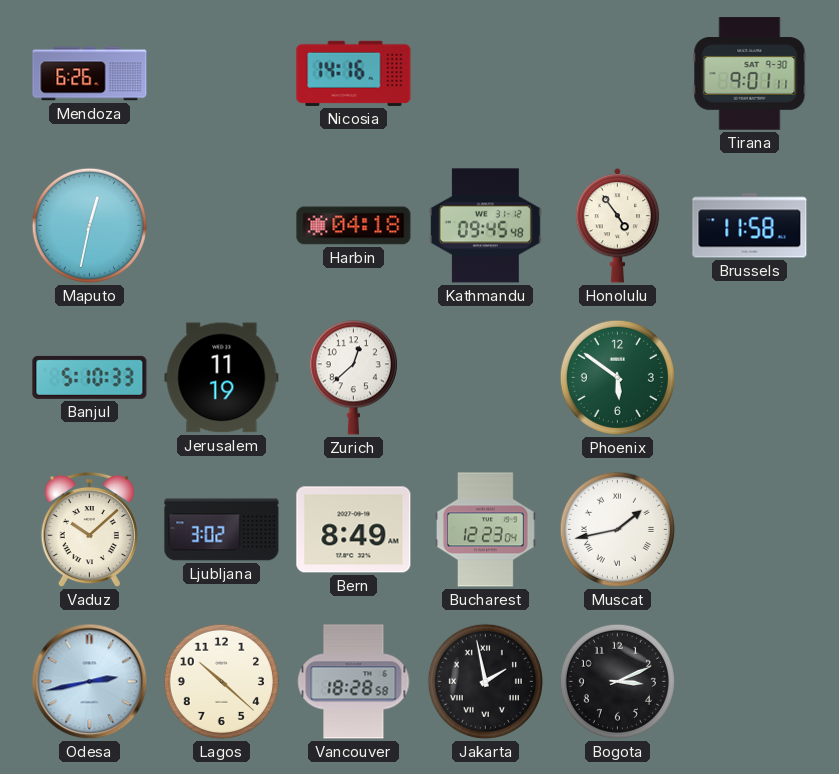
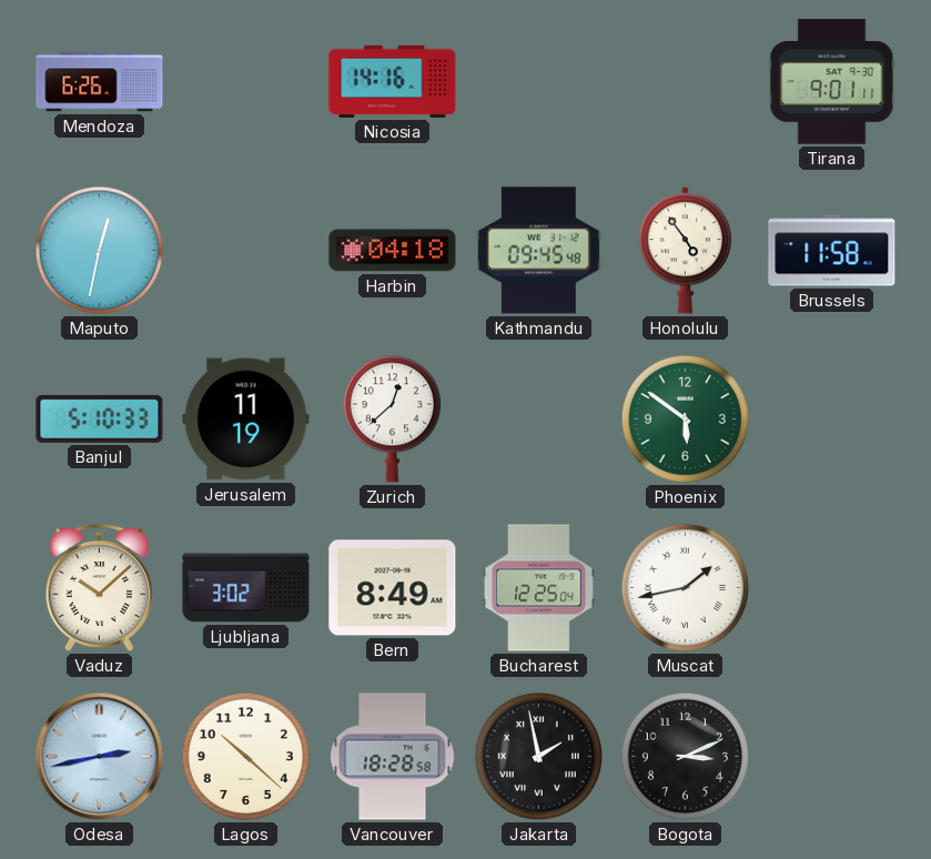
Bucharest: 12:23 -> 12:25
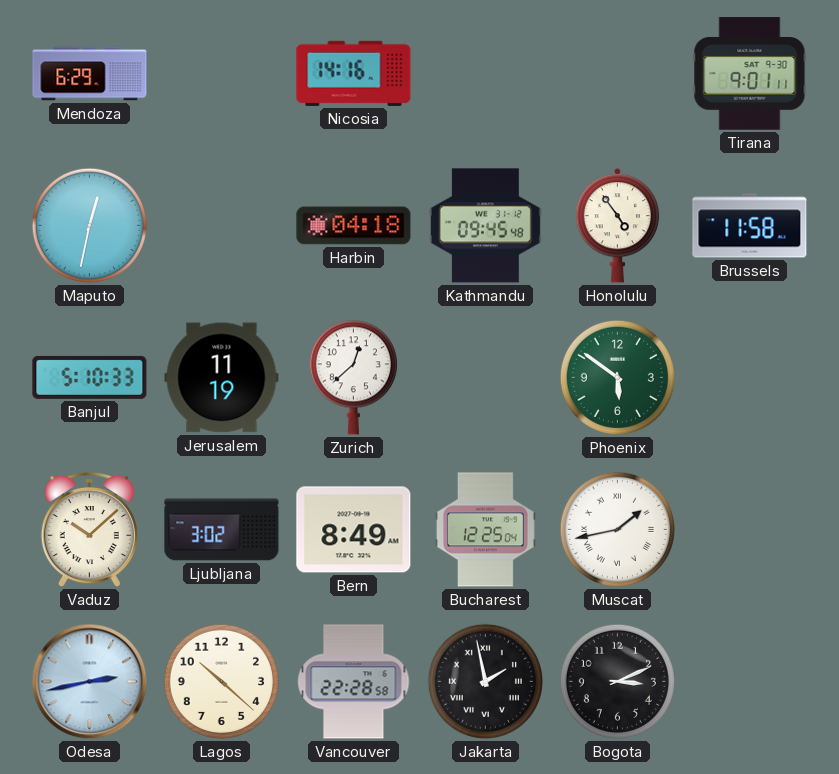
Mendoza: 6:26 -> 6:29
Vancouver: 18:28 -> 22:28
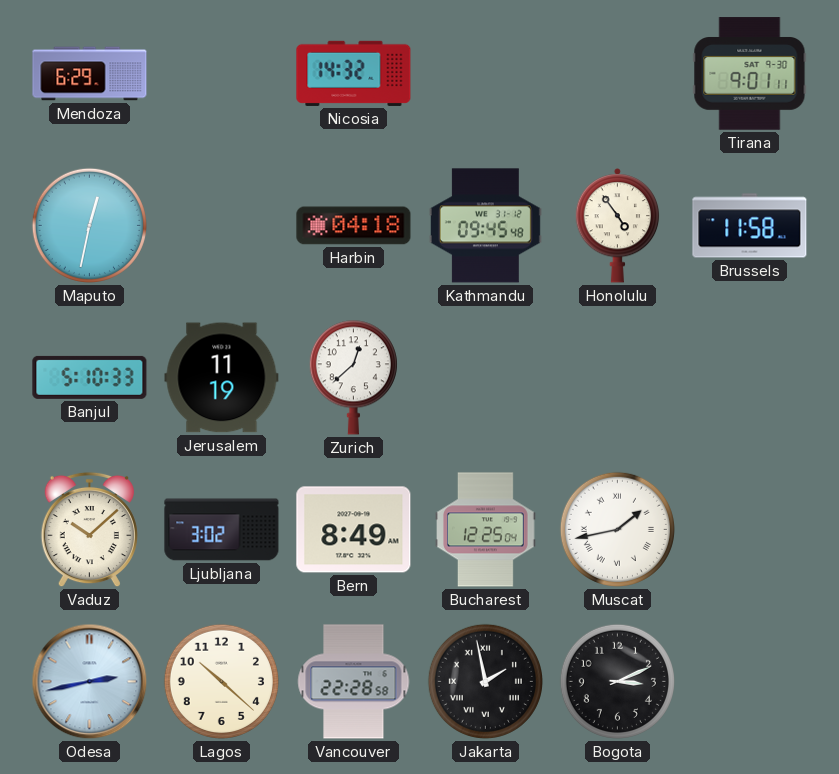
Nicosia: 14:16 -> 14:32
Phoenix: 5:51 -> none
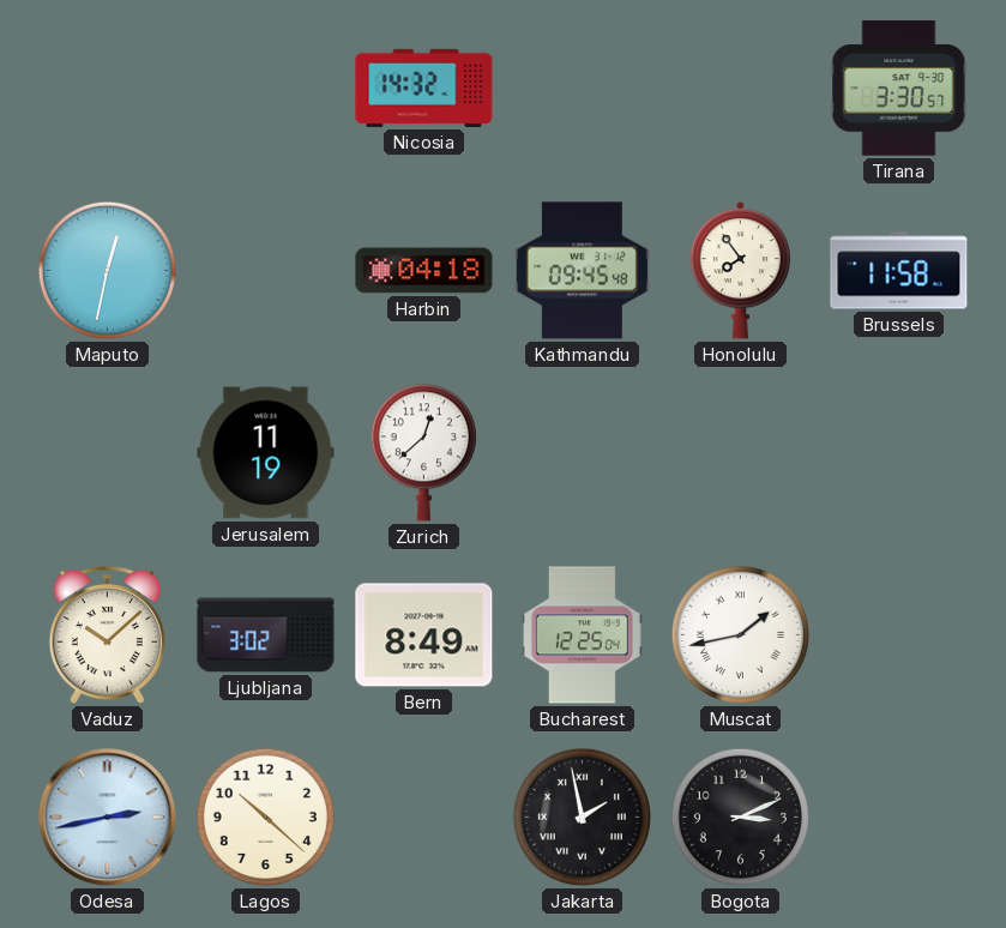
Mendoza: 6:29 -> none
Tirana: 9:01 -> 3:30
Honolulu: 4:54 -> 7:54
Banjul: 5:10 -> none
Vancouver: 22:28 -> none
